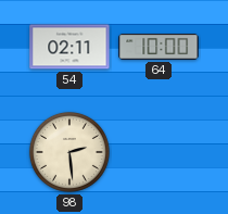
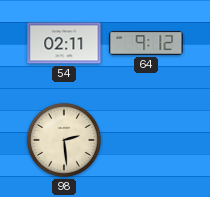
64: 10:00 -> 9:12
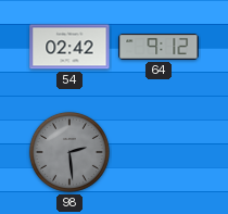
54: 02:11 -> 02:42
98 dial: cream -> grey
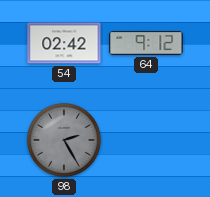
98: 2:29 -> 2:25
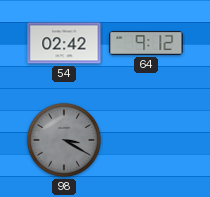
98: 2:25 -> 3:20
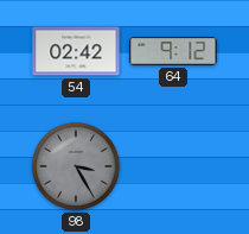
98: 3:20 -> 3:25
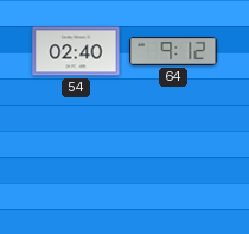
54: 02:42 -> 02:40
98: 3:25 -> none
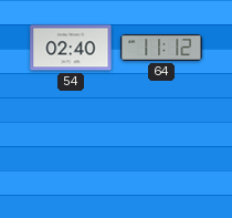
64: 9:12 -> 11:12
